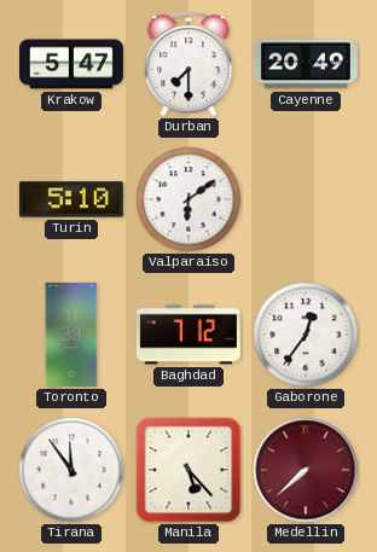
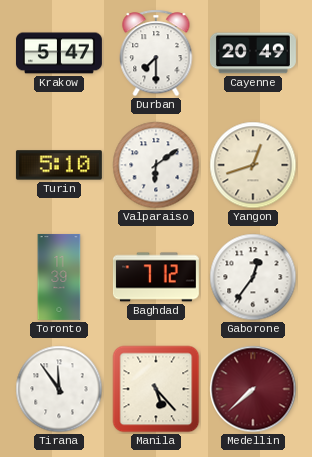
Yangon: none -> 12:42
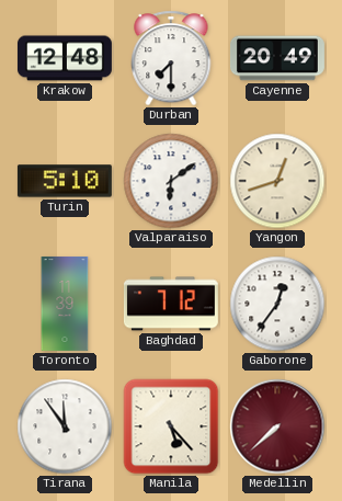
Krakow: 5:47 -> 12:48
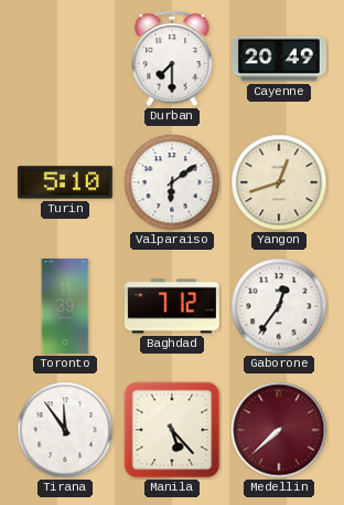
Krakow: 12:48 -> none
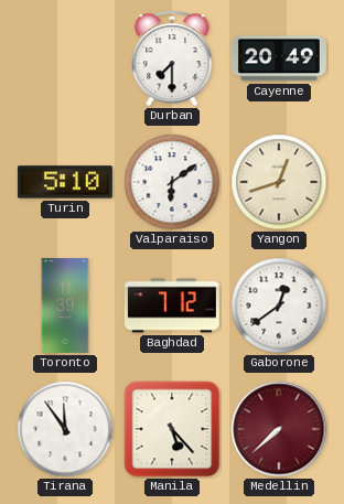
Gaborone: 12:36 -> 12:39
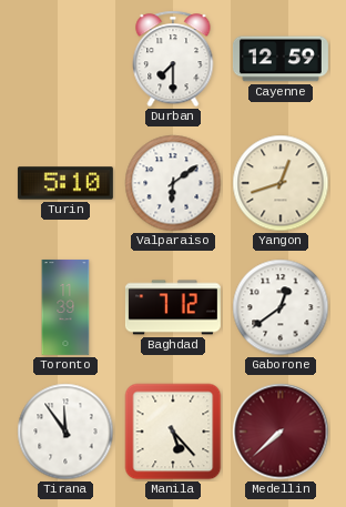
Cayenne: 20:49 -> 12:59
